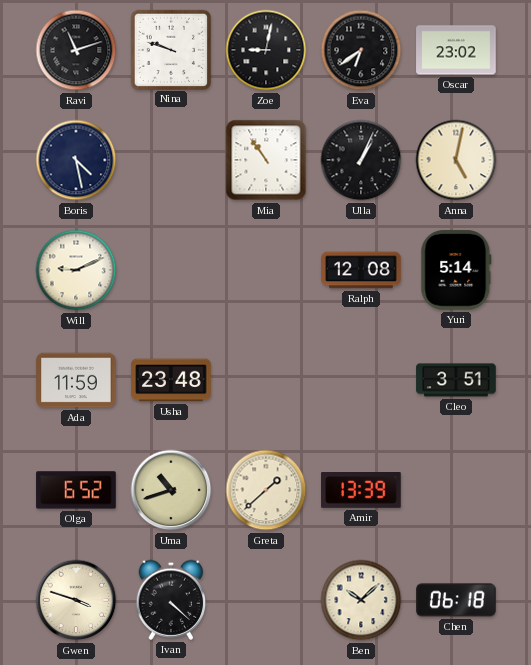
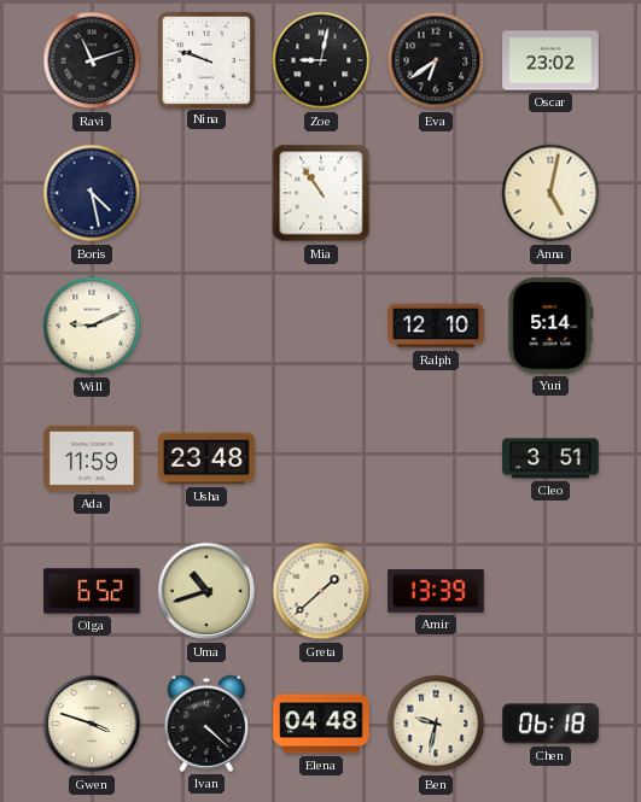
Ulla: 1:04 -> none
Ralph: 12:08 -> 12:10
Elena: none -> 04:48
Ben: 10:08 -> 9:32
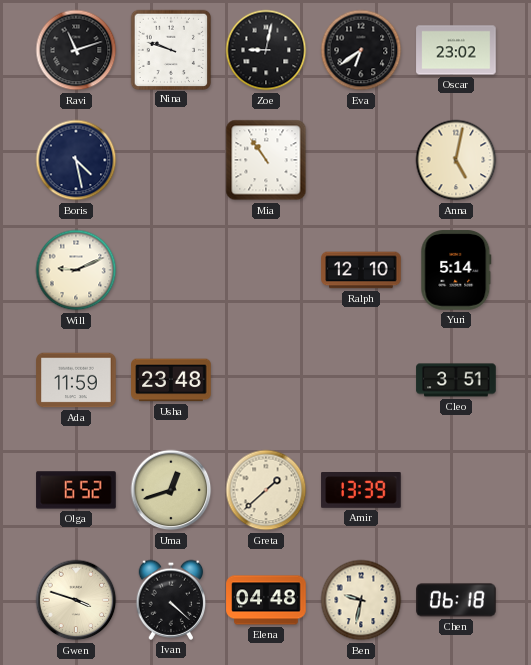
Uma: 10:42 -> 12:42
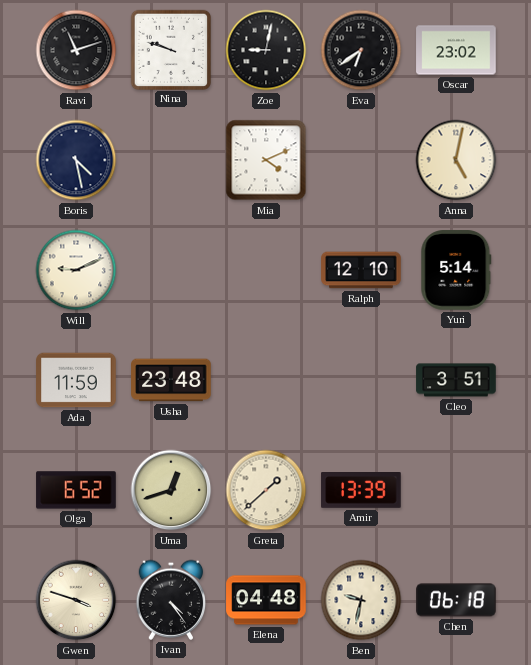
Mia: 10:54 -> 4:11
Ivan: 4:22 -> 4:24
